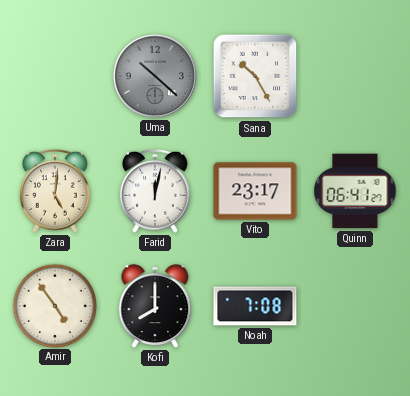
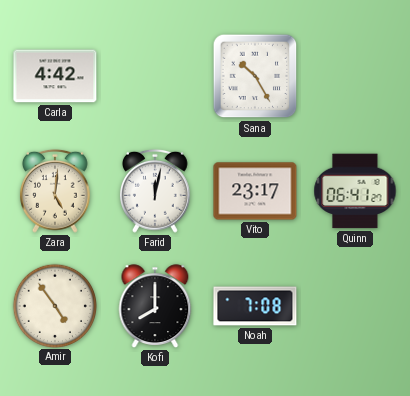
Carla: none -> 4:42
Uma: 10:22 -> none
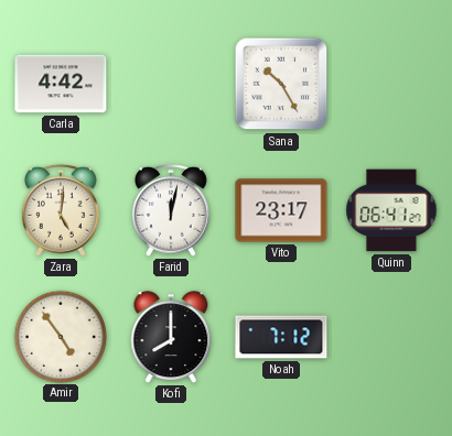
Noah: 7:08 -> 7:12
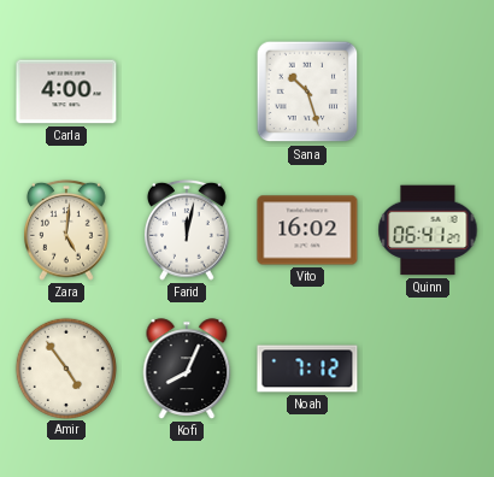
Carla: 4:42 -> 4:00
Sana: 10:25 -> 10:27
Vito: 23:17 -> 16:02
Kofi: 8:00 -> 8:04
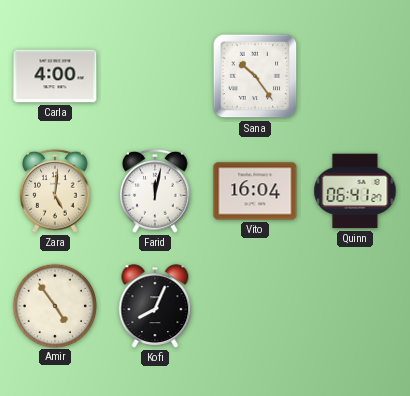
Sana: 10:27 -> 10:24
Vito: 16:02 -> 16:04
Noah: 7:12 -> none
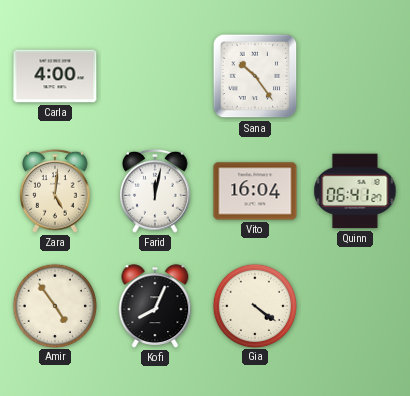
Gia: none -> 4:21
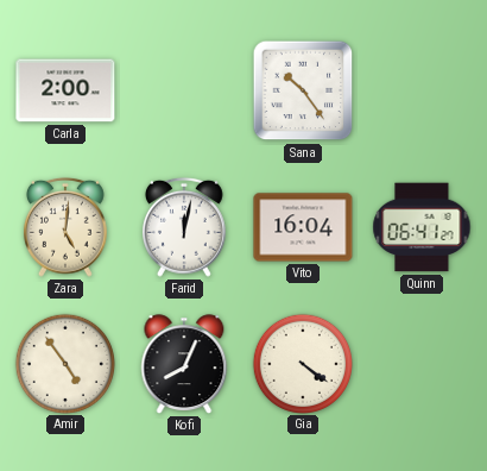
Carla: 4:00 -> 2:00
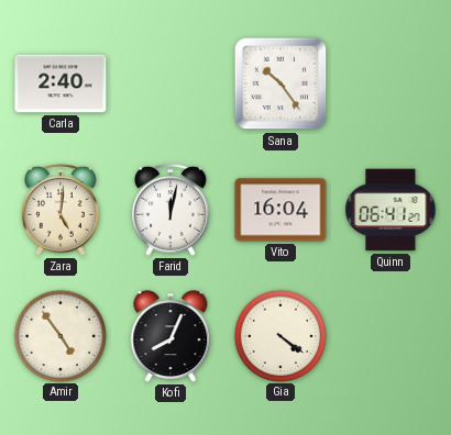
Carla: 2:00 -> 2:40
